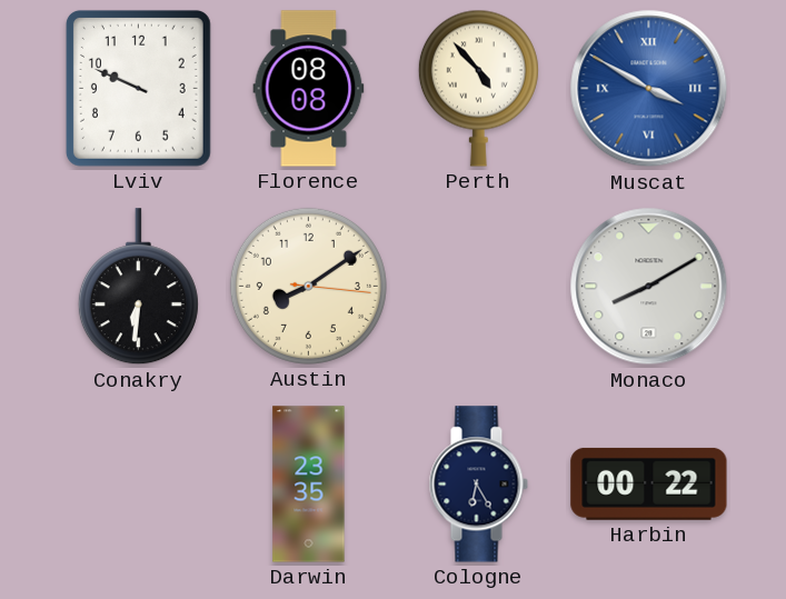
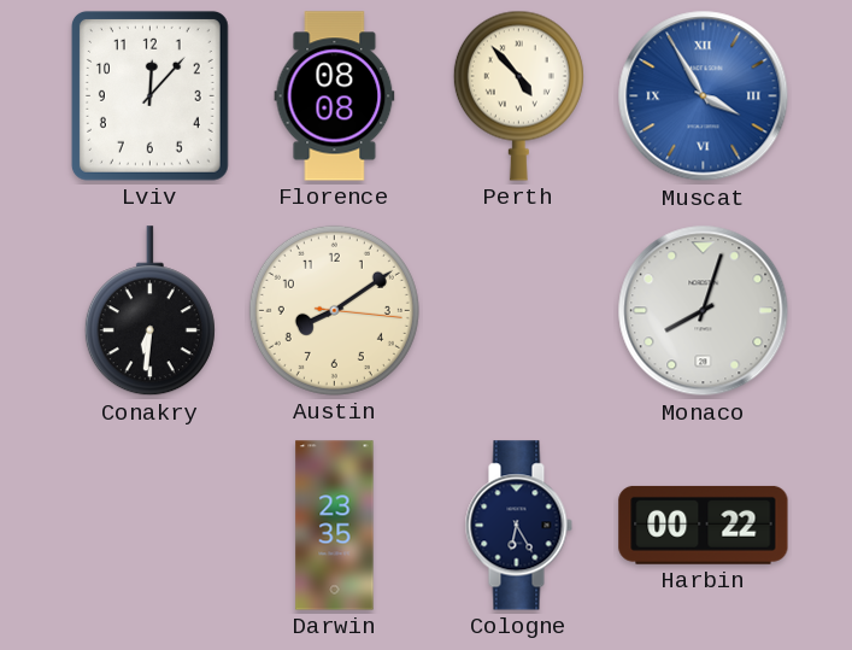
Lviv: 9:49 -> 12:07
Muscat: 3:50 -> 3:55
Monaco: 8:10 -> 8:03
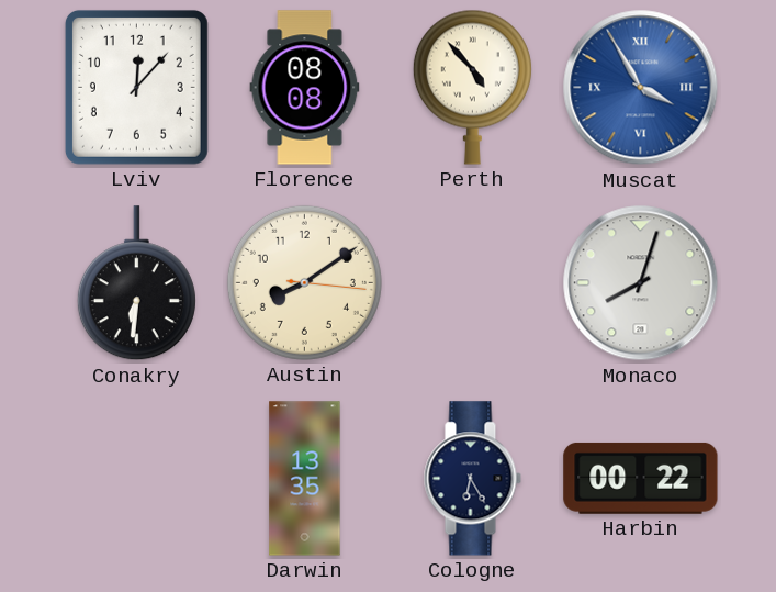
Darwin: 23:35 -> 13:35
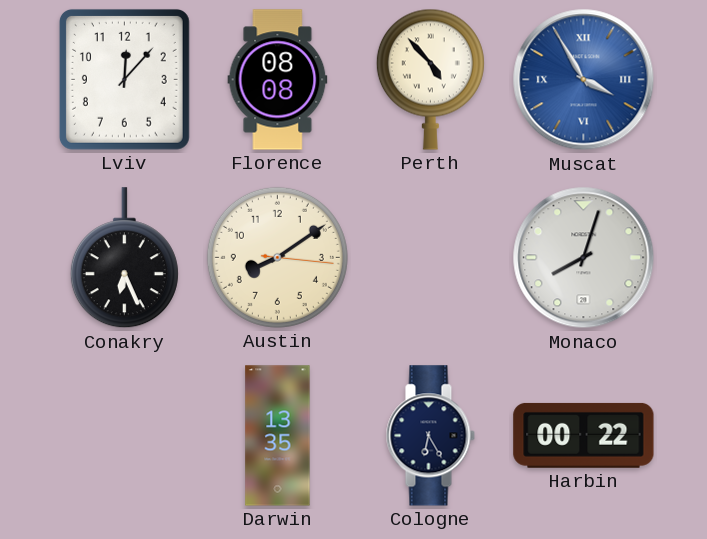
Conakry: 6:31 -> 6:26
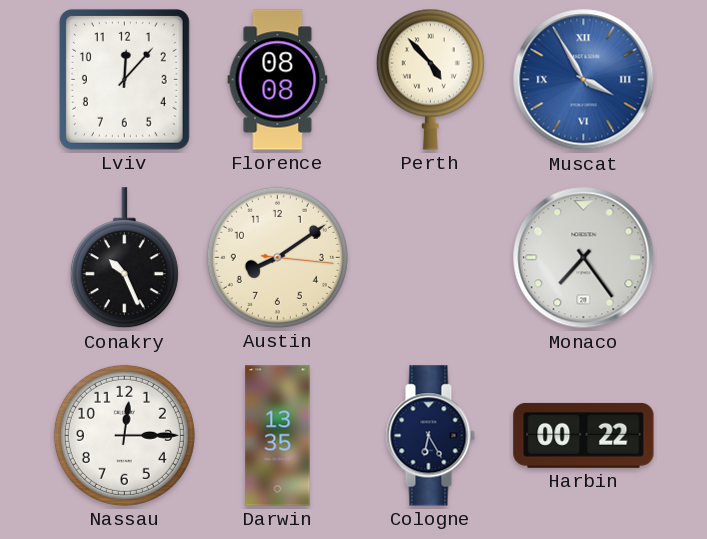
Conakry: 6:26 -> 10:26
Monaco: 8:03 -> 7:24
Nassau: none -> 12:15
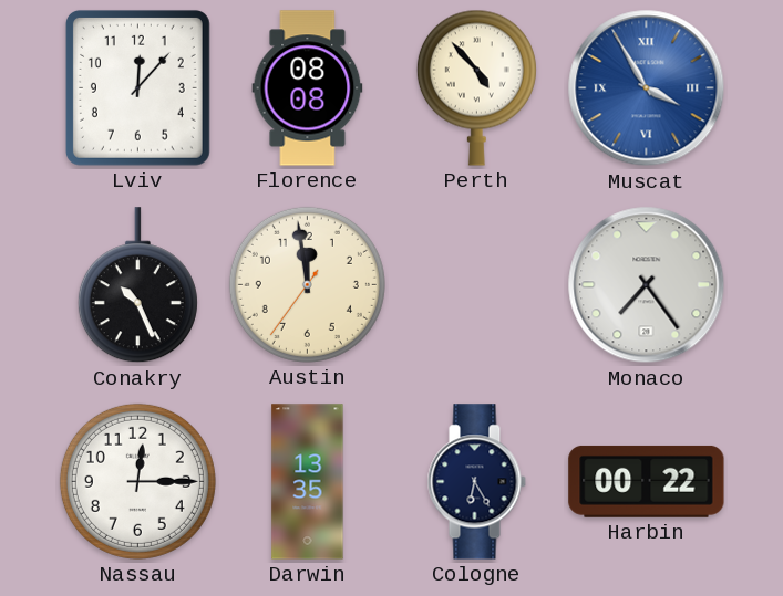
Austin: 8:09 -> 11:58
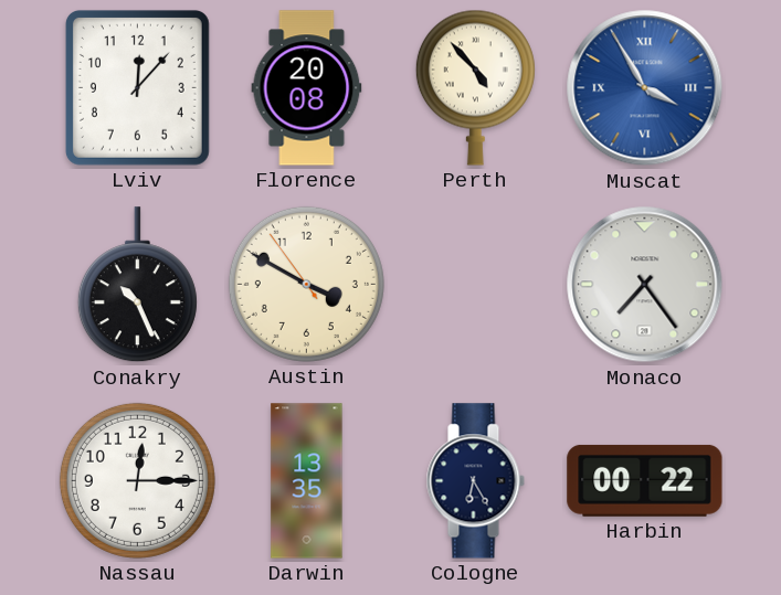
Florence: 08:08 -> 20:08
Austin: 11:58 -> 3:49
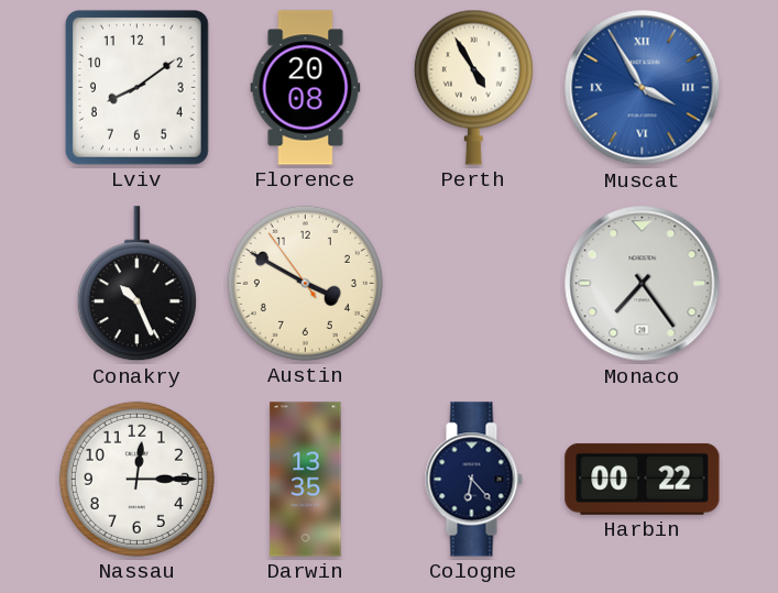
Lviv: 12:07 -> 8:09
Perth: 4:53 -> 4:55
Cologne: 6:25 -> 6:23
